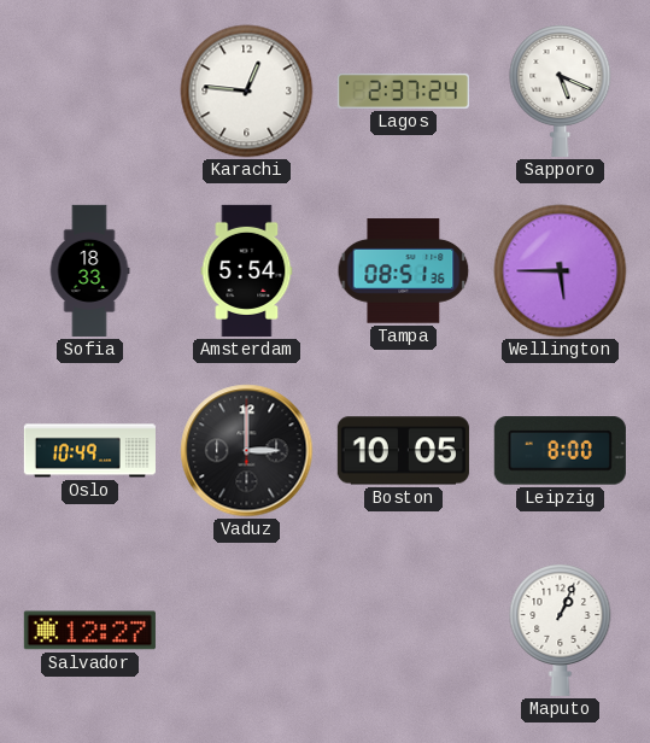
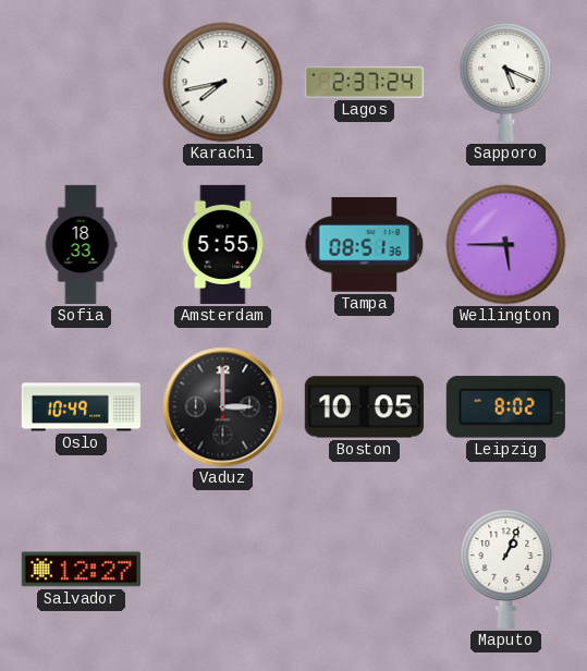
Karachi: 12:46 -> 7:43
Amsterdam: 5:54 -> 5:55
Leipzig: 8:00 -> 8:02
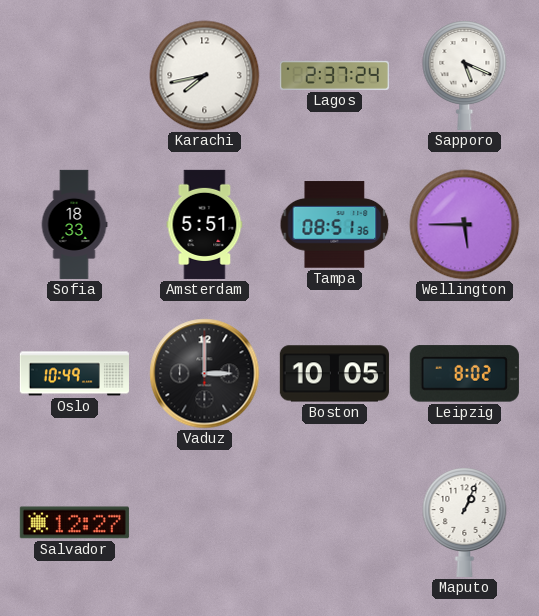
Amsterdam: 5:55 -> 5:51
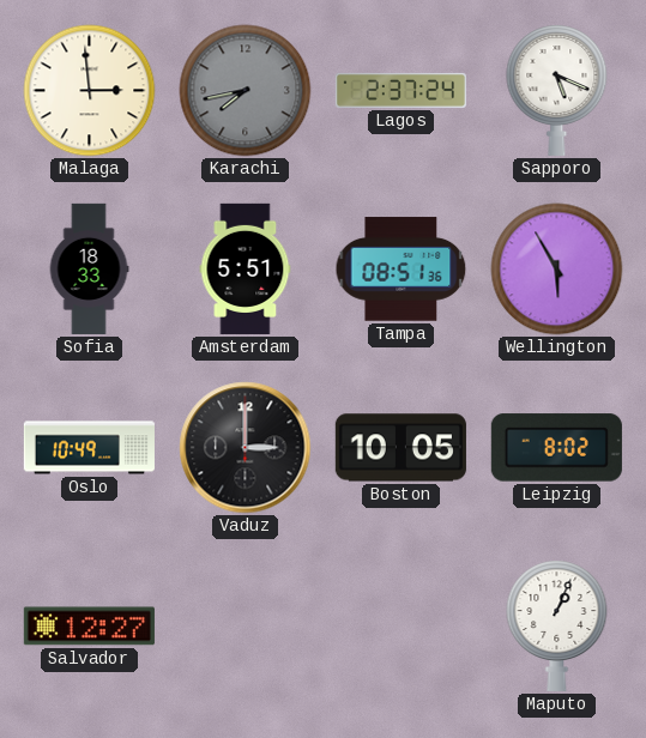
Malaga: none -> 2:59
Karachi dial: white -> grey
Wellington: 5:45 -> 5:55
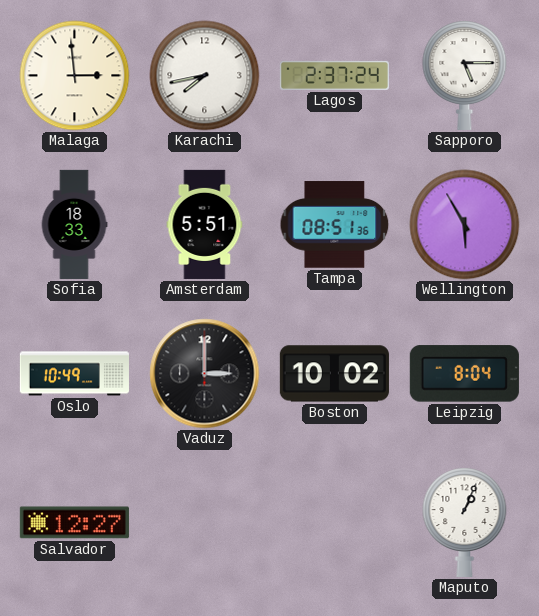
Karachi dial: grey -> white
Sapporo: 5:19 -> 5:15
Boston: 10:05 -> 10:02
Leipzig: 8:02 -> 8:04
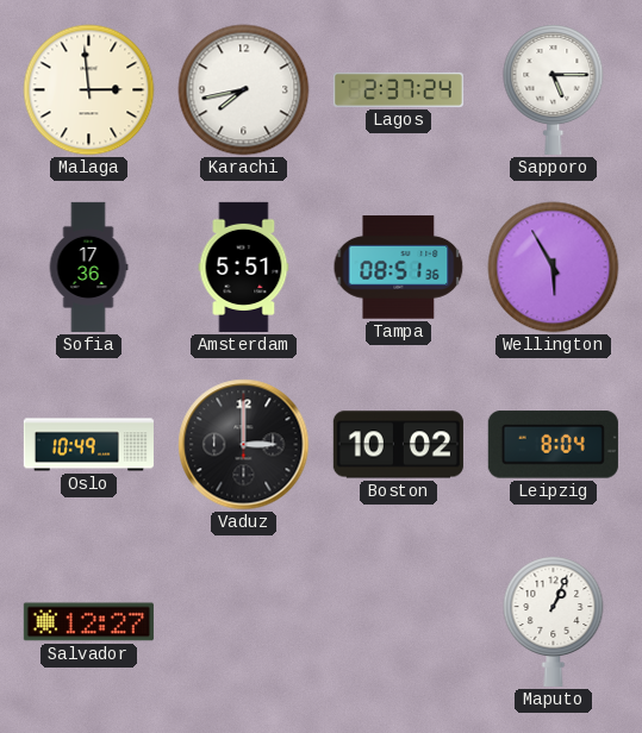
Sofia: 18:33 -> 17:36
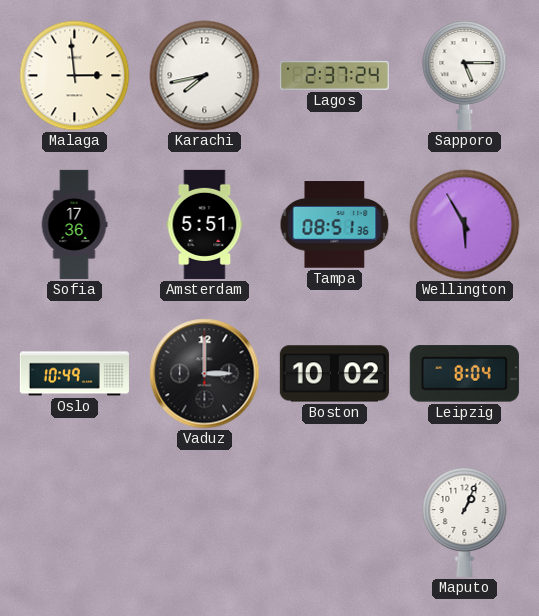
Salvador: 12:27 -> none
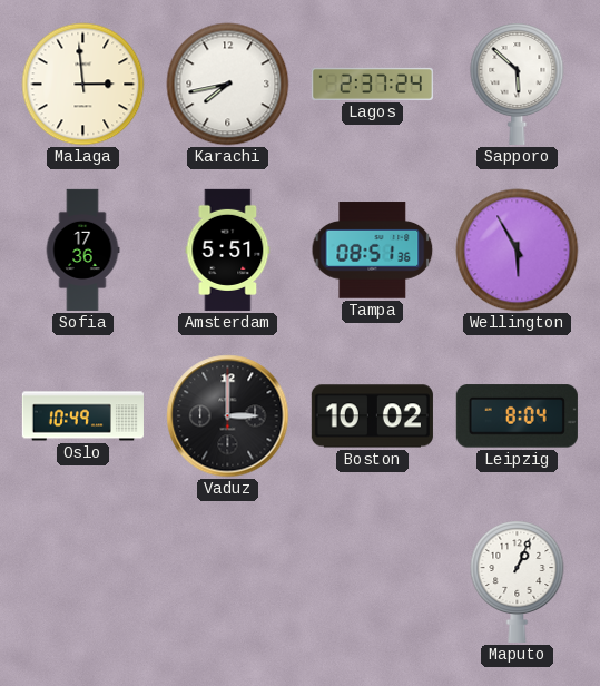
Sapporo: 5:15 -> 5:52
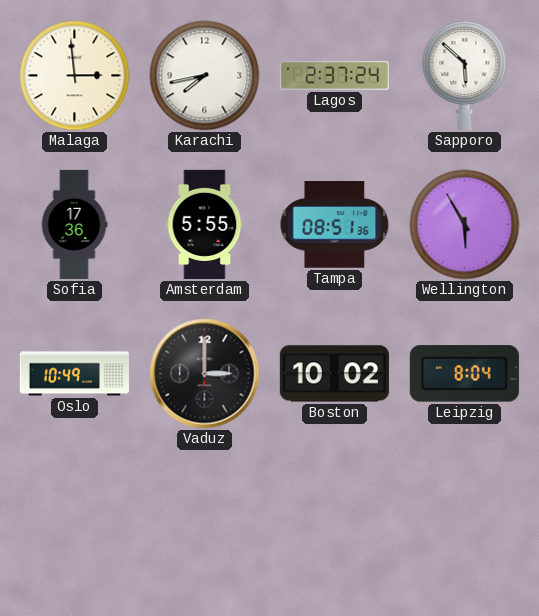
Amsterdam: 5:51 -> 5:55
Maputo: 1:04 -> none
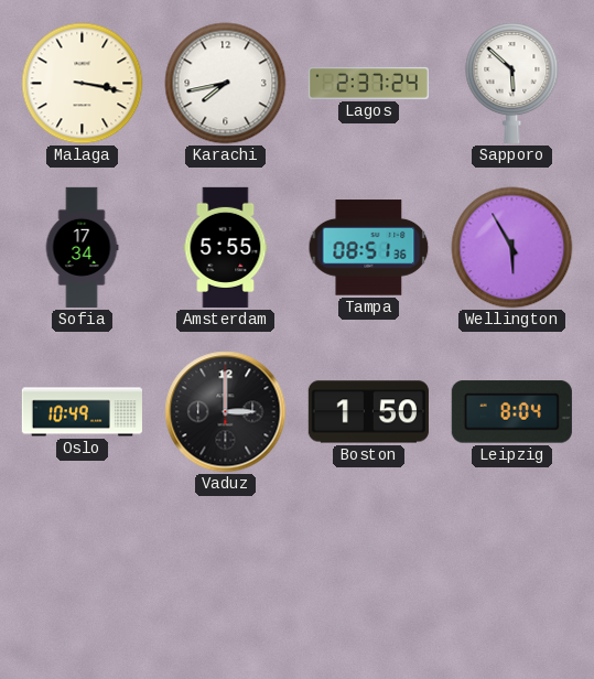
Malaga: 2:59 -> 3:17
Sofia: 17:36 -> 17:34
Boston: 10:02 -> 1:50
